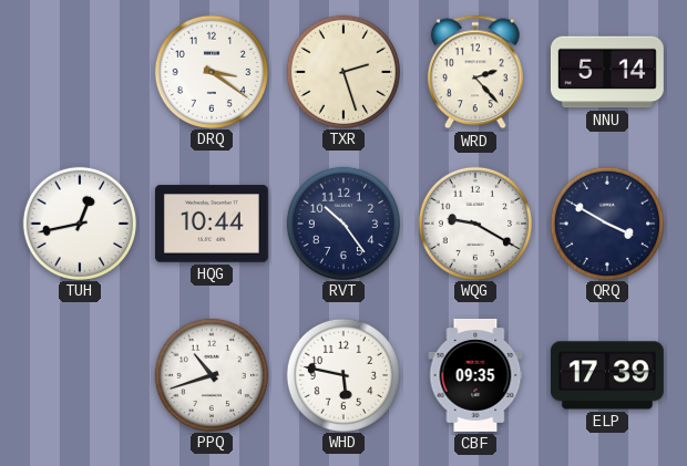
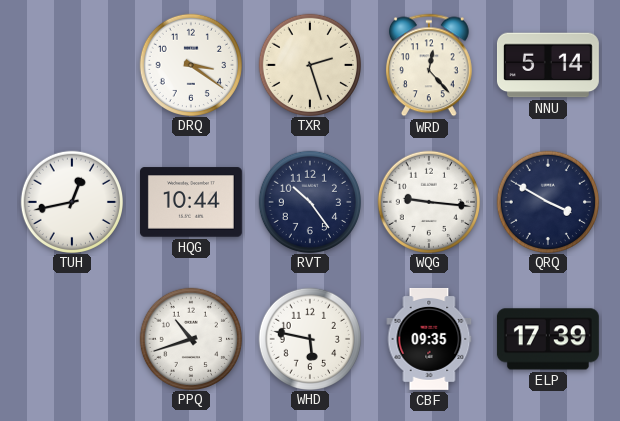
WRD: 2:23 -> 12:23
WQG: 9:20 -> 9:16
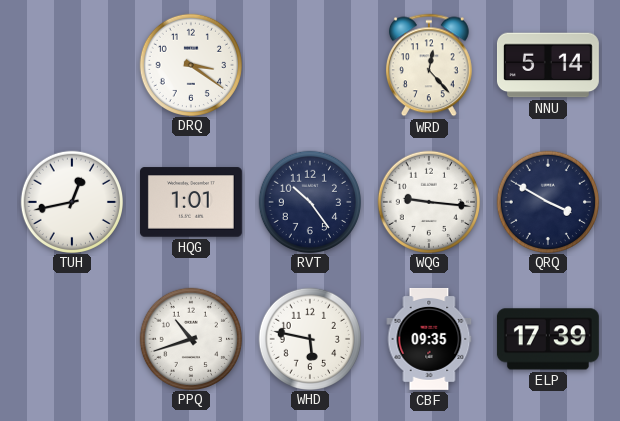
TXR: 2:27 -> none
HQG: 10:44 -> 1:01
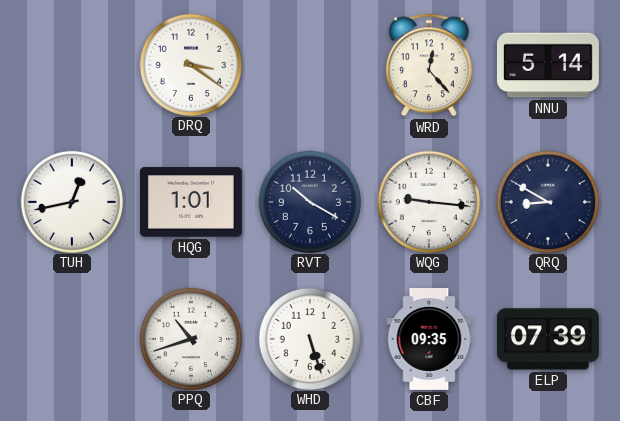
RVT: 10:24 -> 10:20
QRQ: 3:50 -> 8:50
WHD: 5:47 -> 5:27
ELP: 17:39 -> 07:39
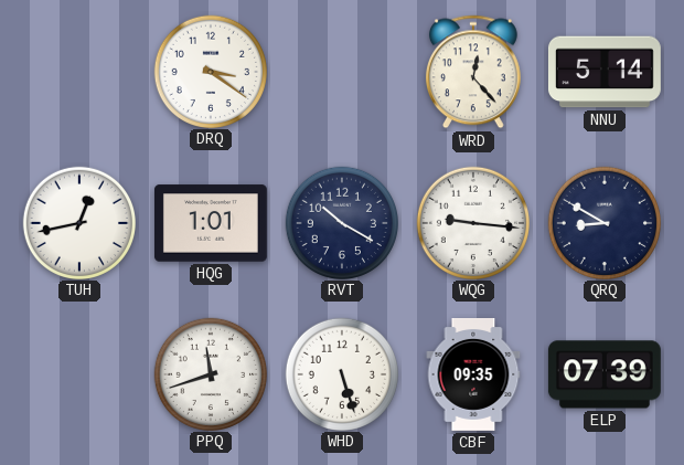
PPQ: 10:42 -> 11:42
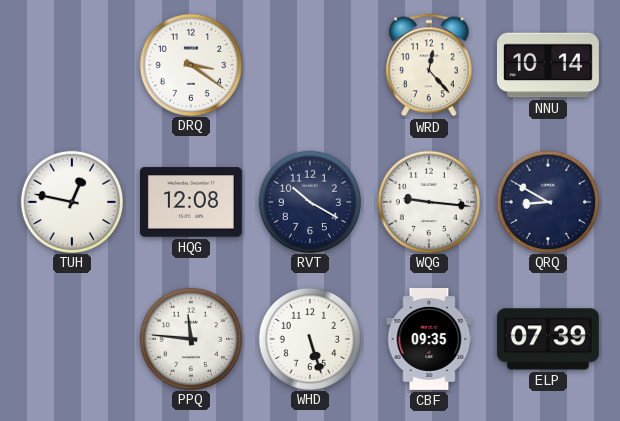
NNU: 5:14 -> 10:14
TUH: 12:43 -> 12:47
HQG: 1:01 -> 12:08
PPQ: 11:42 -> 11:46
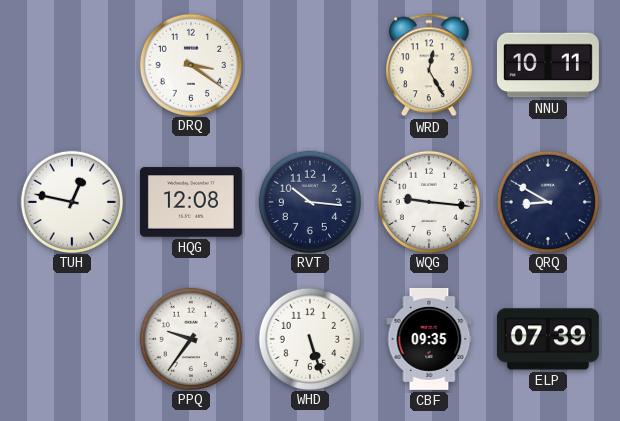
WRD: 12:23 -> 12:25
NNU: 10:14 -> 10:11
RVT: 10:20 -> 10:16
PPQ: 11:46 -> 9:36
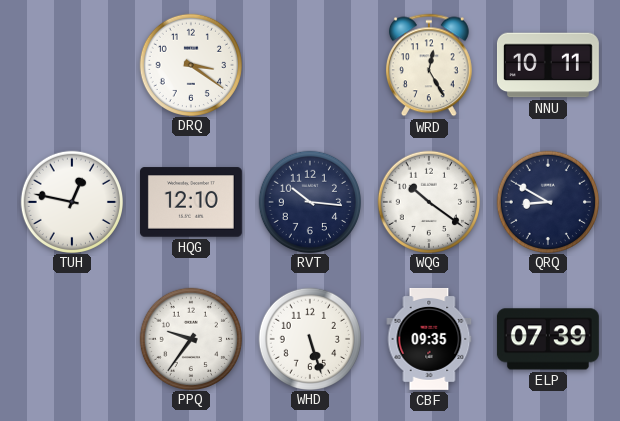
HQG: 12:08 -> 12:10
WQG: 9:16 -> 10:21
